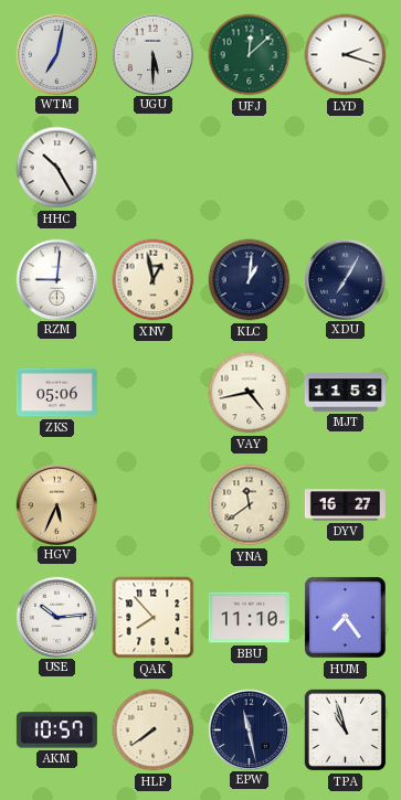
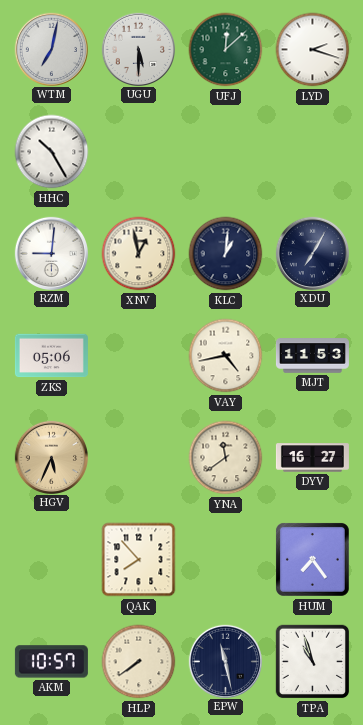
USE: 10:14 -> none
BBU: 11:10 -> none
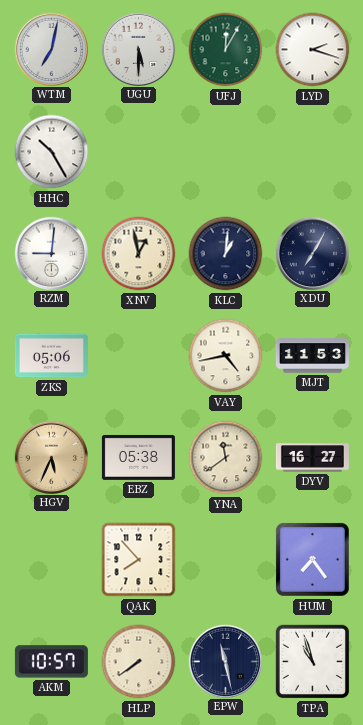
UFJ: 12:08 -> 12:05
EBZ: none -> 05:38
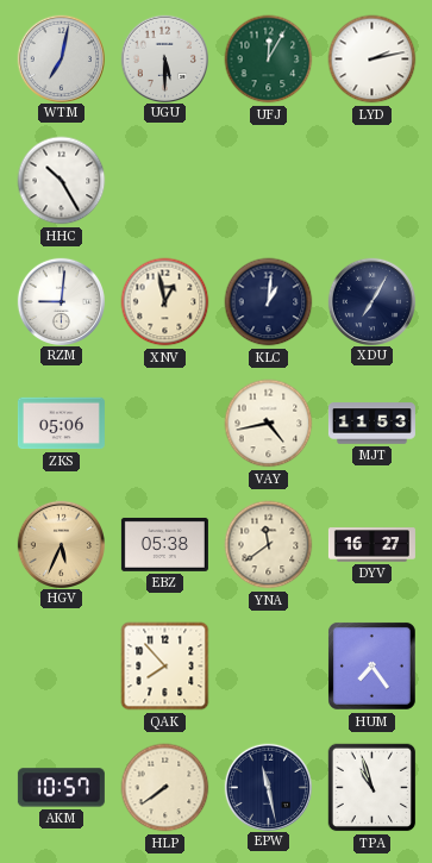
LYD: 2:18 -> 2:13
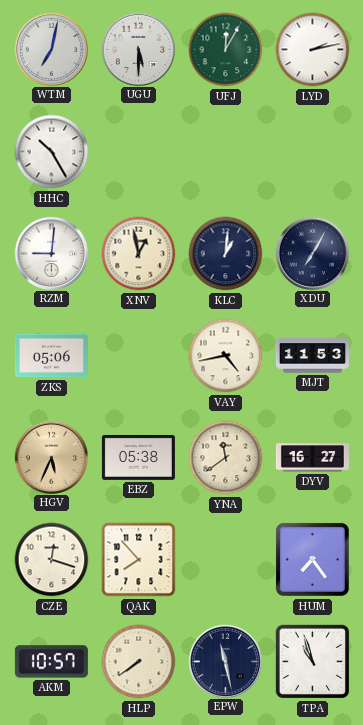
CZE: none -> 12:18
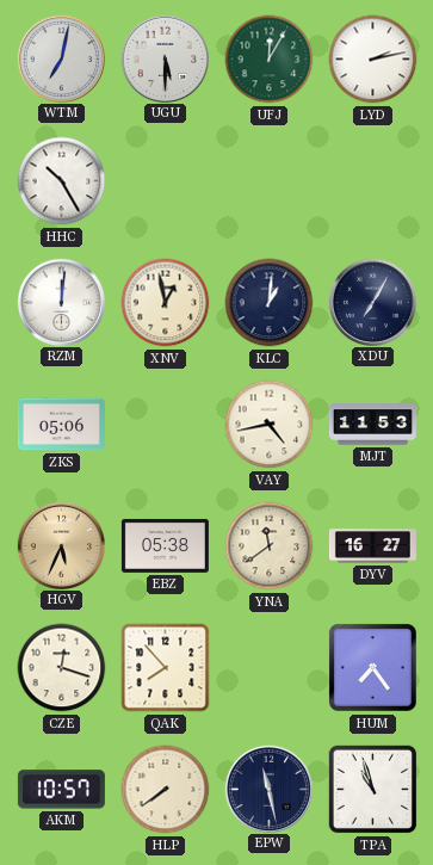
RZM: 9:01 -> 12:01
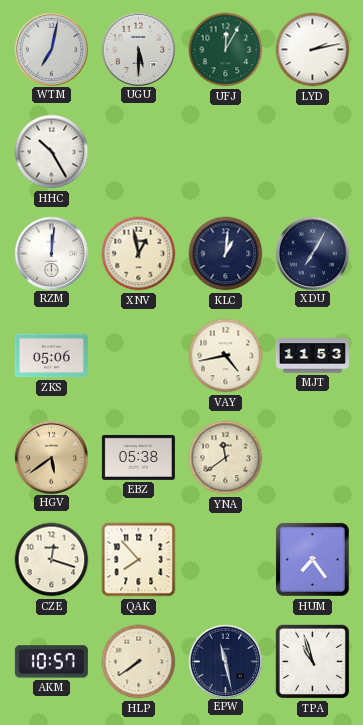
HGV: 5:34 -> 5:39
DYV: 16:27 -> none
